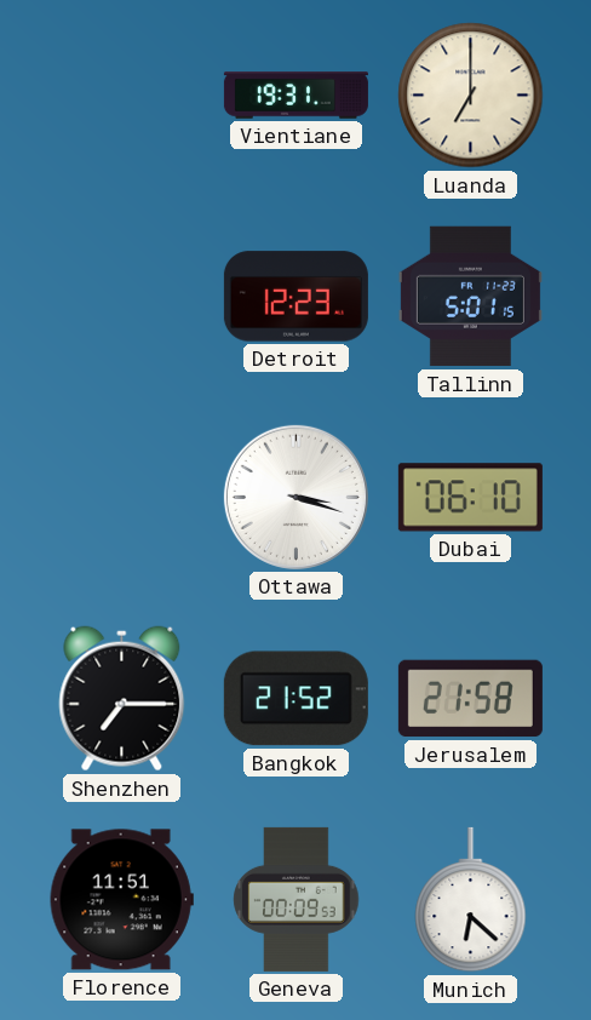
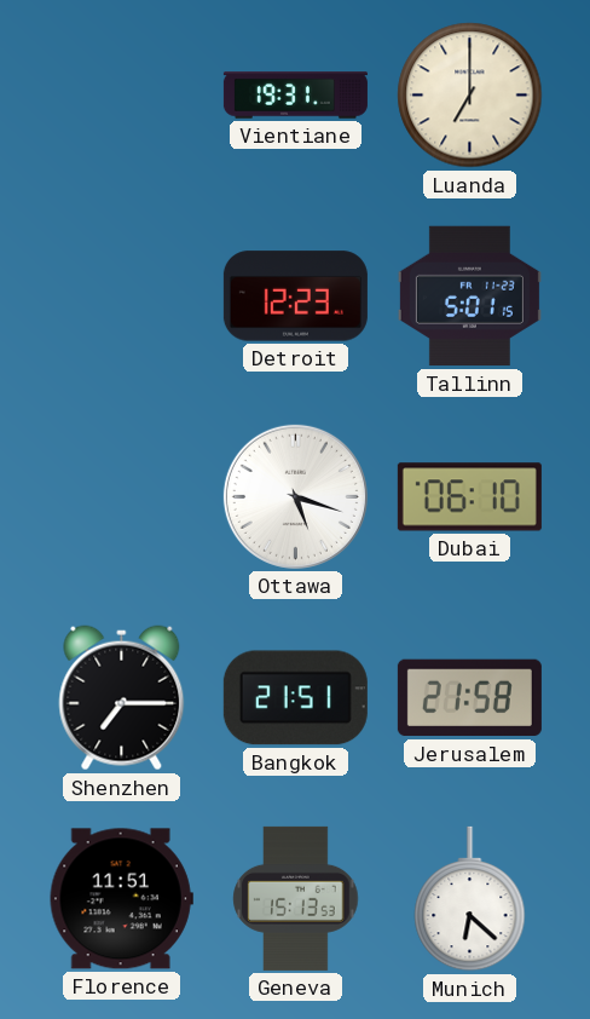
Ottawa: 3:18 -> 5:18
Bangkok: 21:52 -> 21:51
Geneva: 00:09 -> 15:13
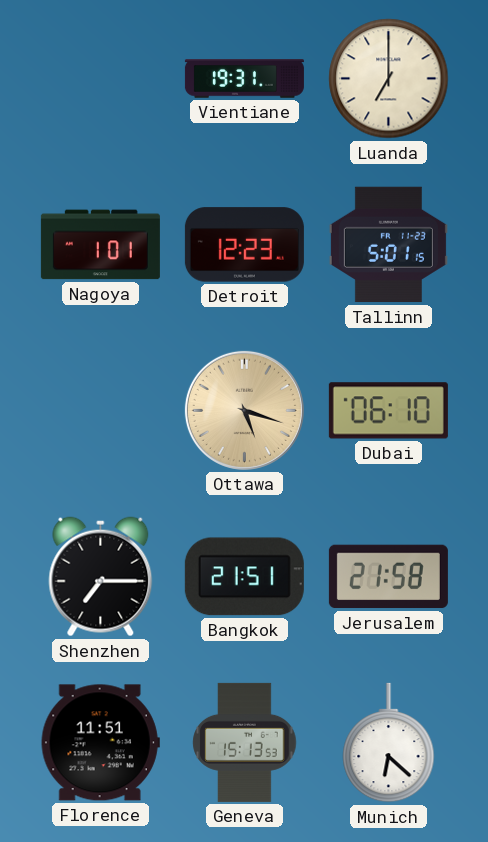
Nagoya: none -> 1:01
Ottawa dial: white -> champagne
